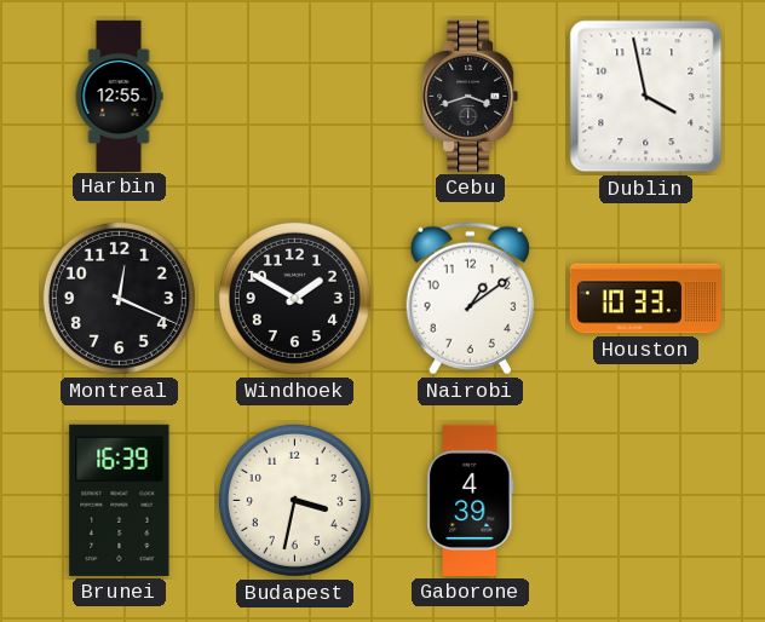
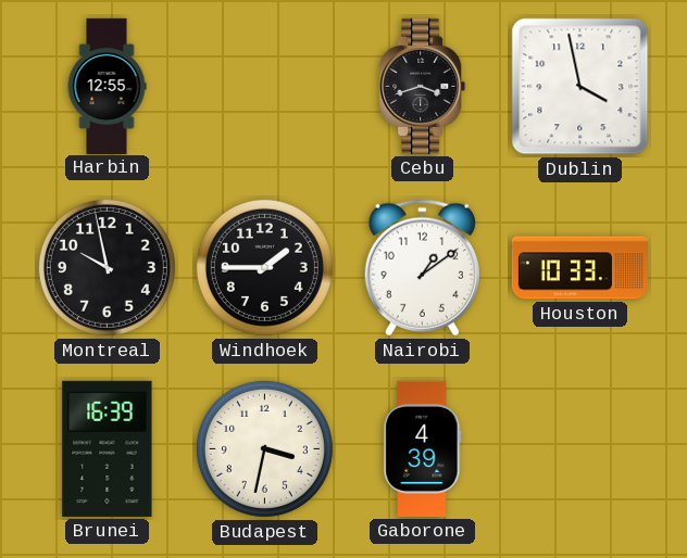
Montreal: 12:19 -> 9:58
Windhoek: 1:50 -> 1:45
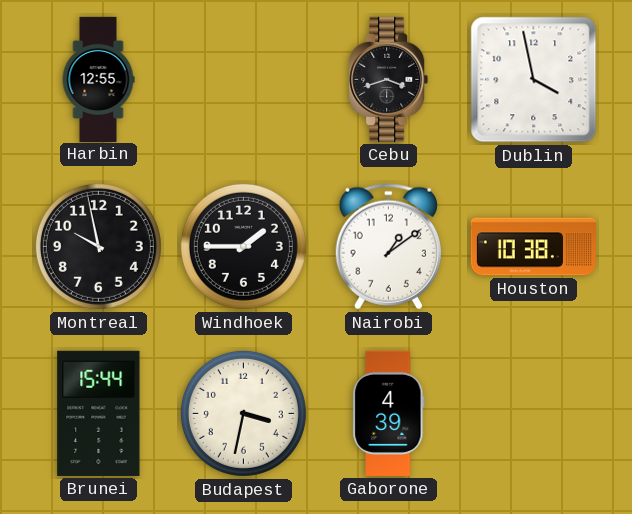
Houston: 10:33 -> 10:38
Brunei: 16:39 -> 15:44
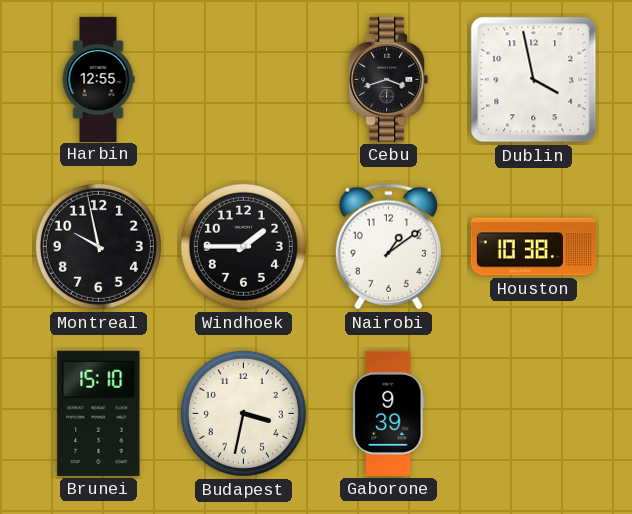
Brunei: 15:44 -> 15:10
Gaborone: 4:39 -> 9:39
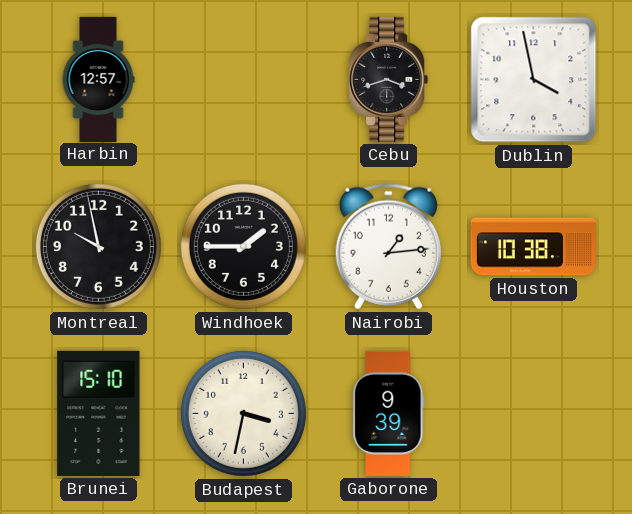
Harbin: 12:55 -> 12:57
Nairobi: 1:09 -> 1:14
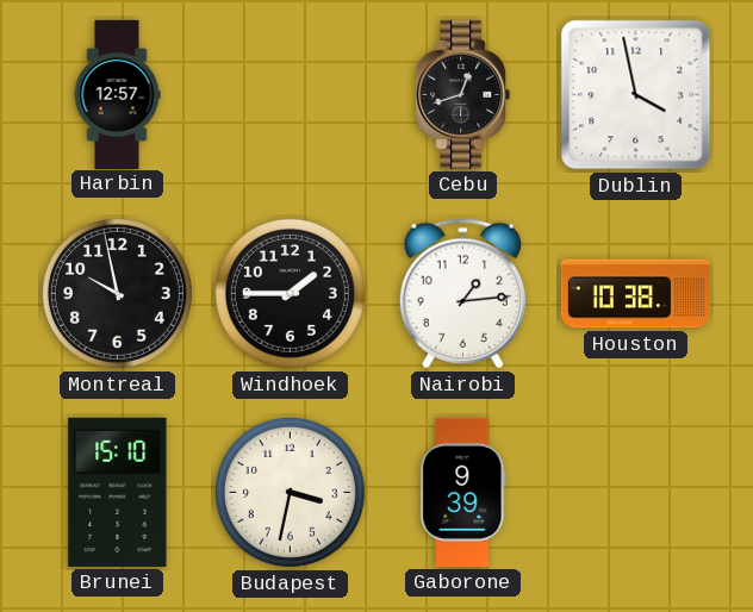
Cebu: 3:42 -> 12:42
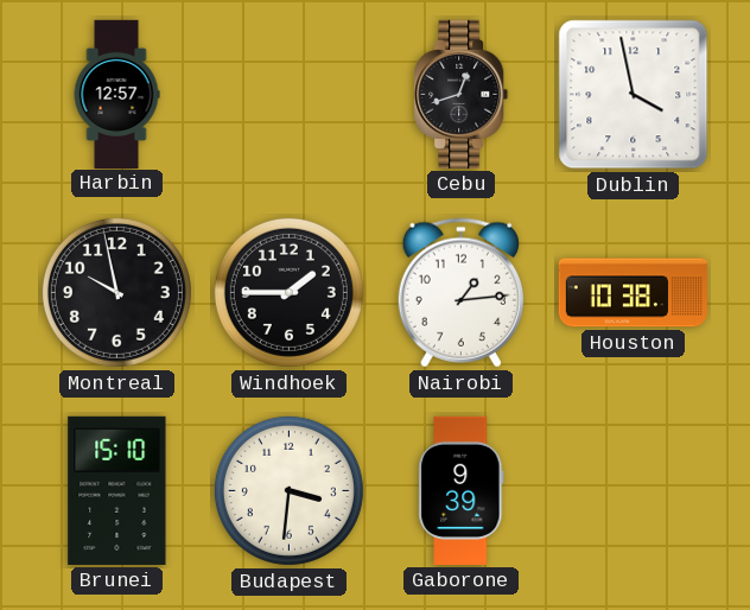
Budapest: 3:32 -> 3:31
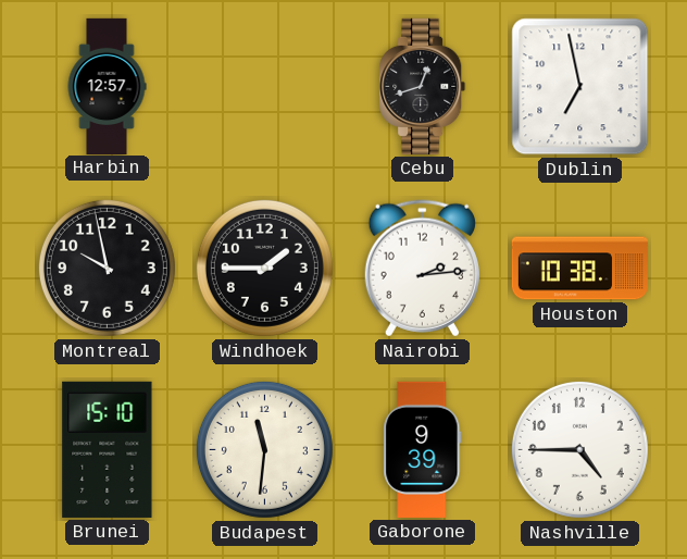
Dublin: 3:58 -> 6:58
Nairobi: 1:14 -> 2:14
Budapest: 3:31 -> 11:31
Nashville: none -> 4:45
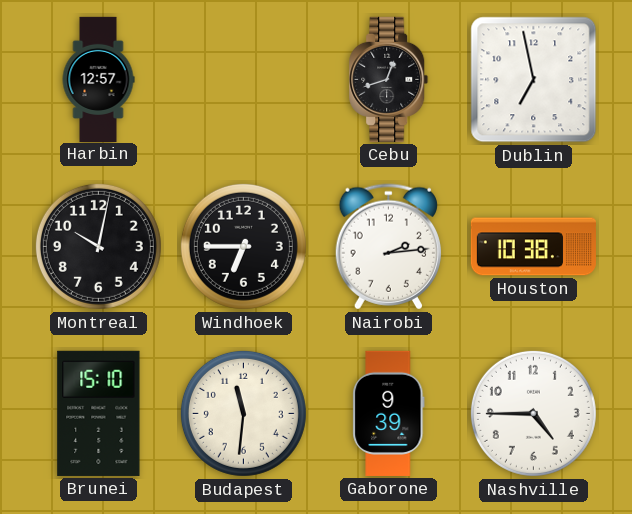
Montreal: 9:58 -> 10:02
Windhoek: 1:45 -> 6:45
